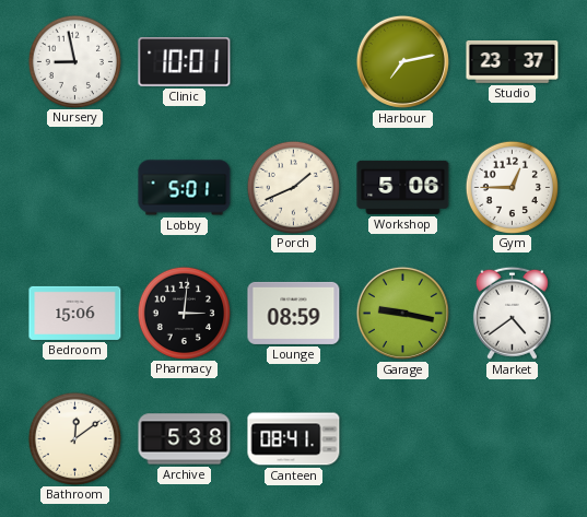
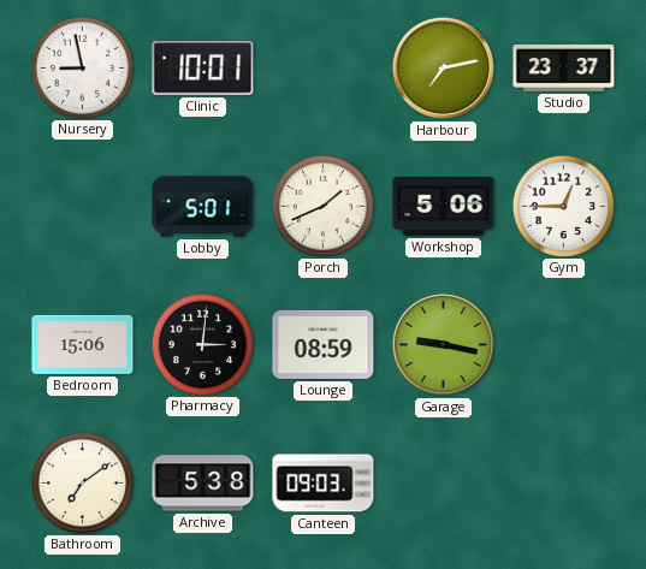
Market: 4:39 -> none
Bathroom: 12:09 -> 7:09
Canteen: 08:41 -> 09:03
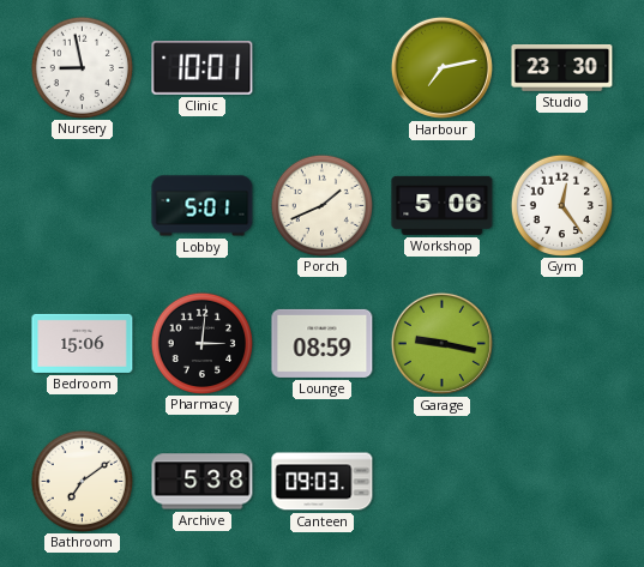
Studio: 23:37 -> 23:30
Gym: 12:45 -> 12:24
